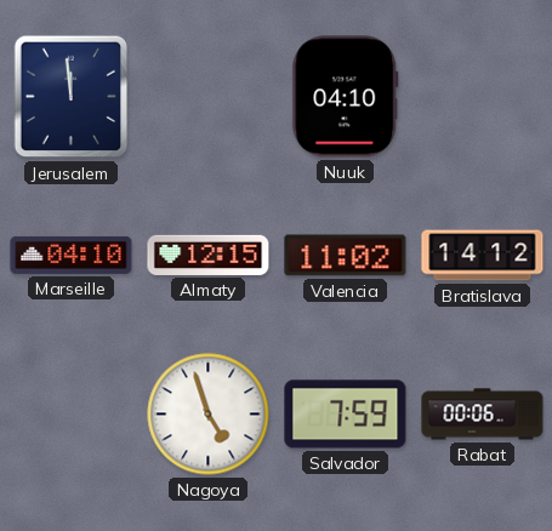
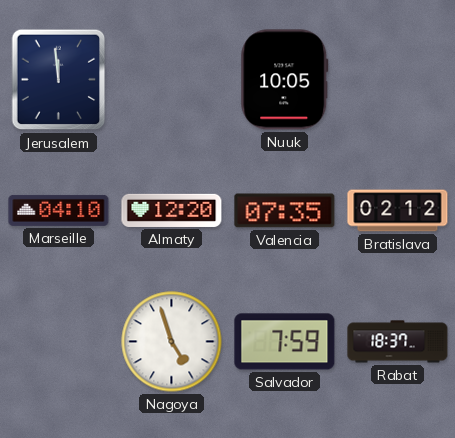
Nuuk: 04:10 -> 10:05
Almaty: 12:15 -> 12:20
Valencia: 11:02 -> 07:35
Bratislava: 14:12 -> 02:12
Rabat: 00:06 -> 18:37
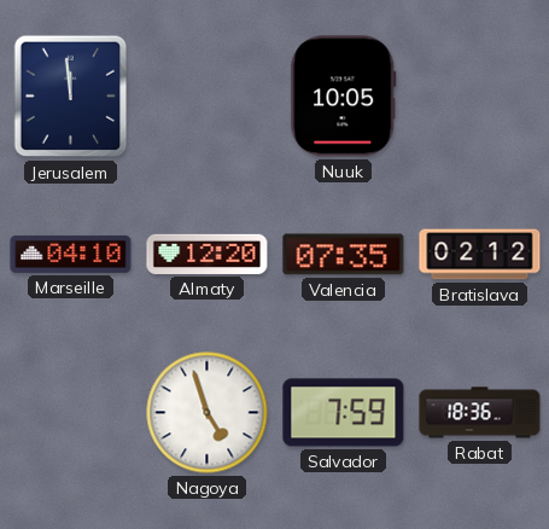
Rabat: 18:37 -> 18:36
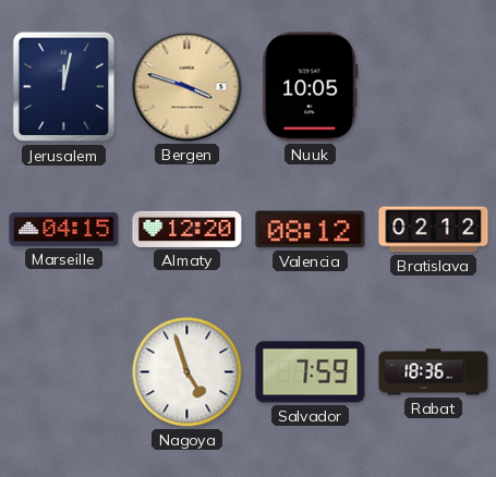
Jerusalem: 11:59 -> 12:02
Bergen: none -> 3:48
Marseille: 04:10 -> 04:15
Valencia: 07:35 -> 08:12
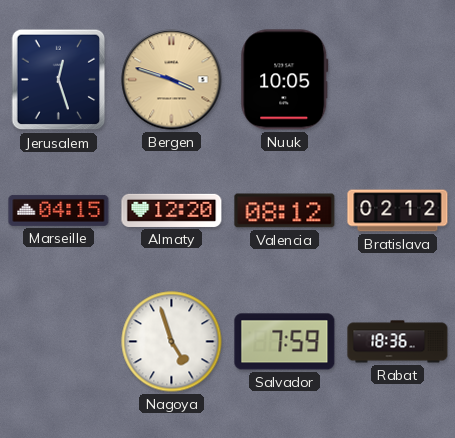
Jerusalem: 12:02 -> 12:27
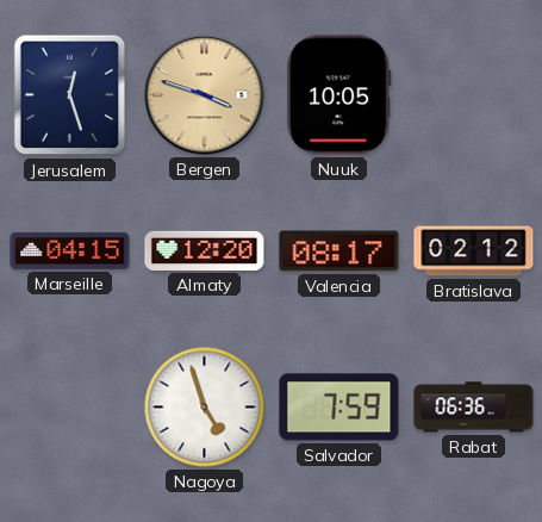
Valencia: 08:12 -> 08:17
Rabat: 18:36 -> 06:36
